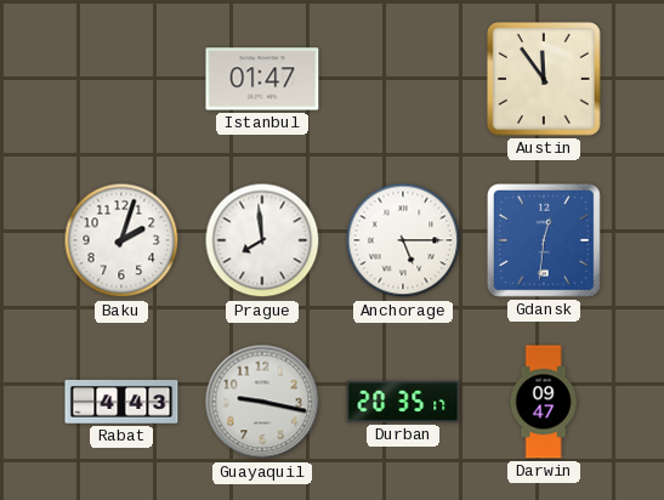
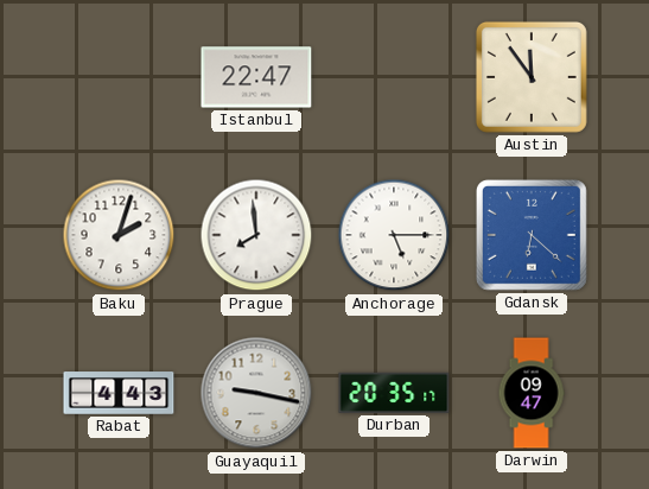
Istanbul: 01:47 -> 22:47
Gdansk: 12:31 -> 6:22
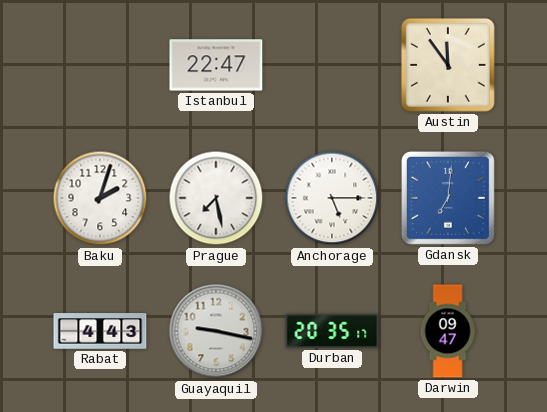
Prague: 7:59 -> 7:28
Gdansk: 6:22 -> 7:01
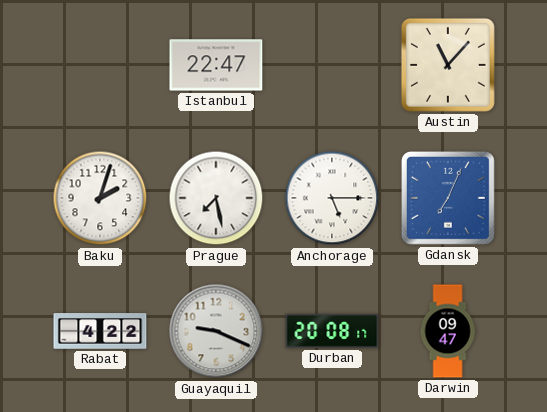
Austin: 11:54 -> 11:07
Gdansk: 7:01 -> 7:04
Rabat: 4:43 -> 4:22
Guayaquil: 9:17 -> 9:19
Durban: 20:35 -> 20:08
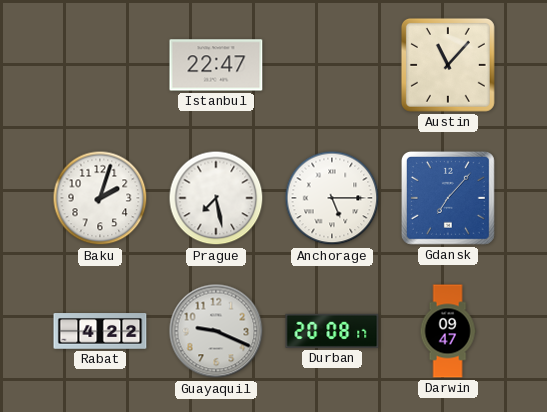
Gdansk: 7:04 -> 7:07
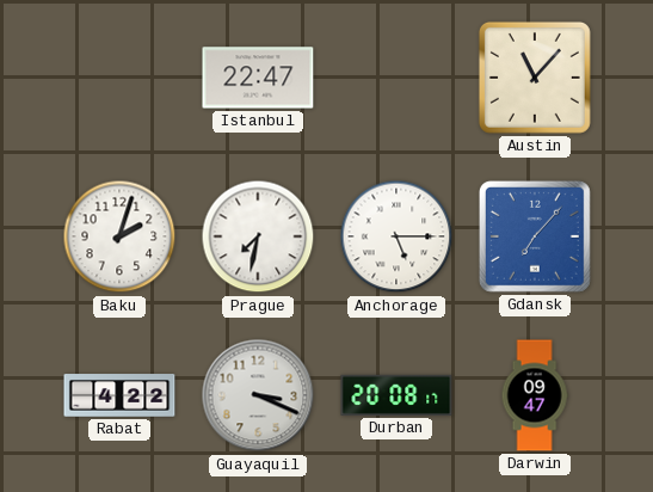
Prague: 7:28 -> 7:32
Guayaquil: 9:19 -> 3:19
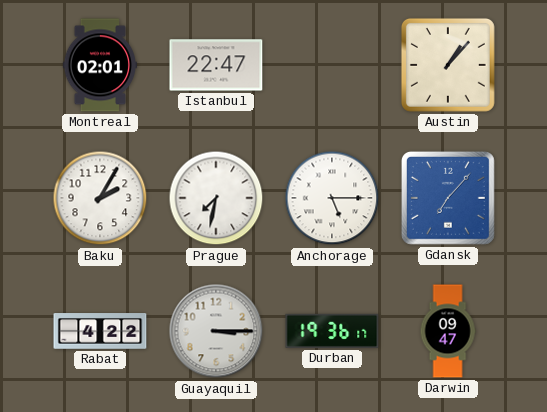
Montreal: none -> 02:01
Austin: 11:07 -> 1:07
Baku: 2:03 -> 2:05
Guayaquil: 3:19 -> 3:15
Durban: 20:08 -> 19:36
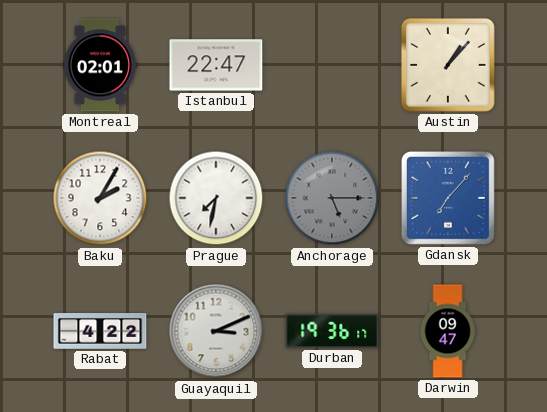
Anchorage dial: white -> grey
Guayaquil: 3:15 -> 3:11
